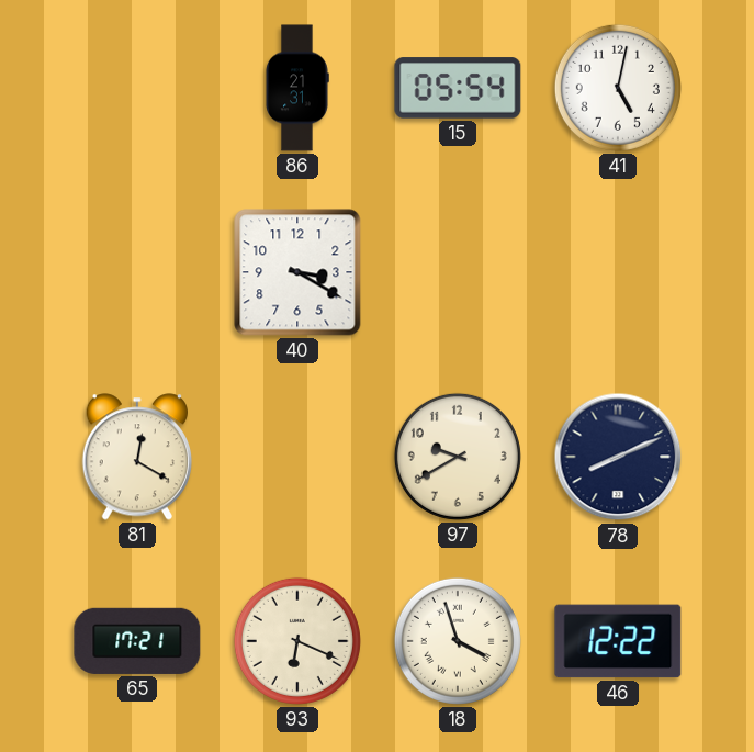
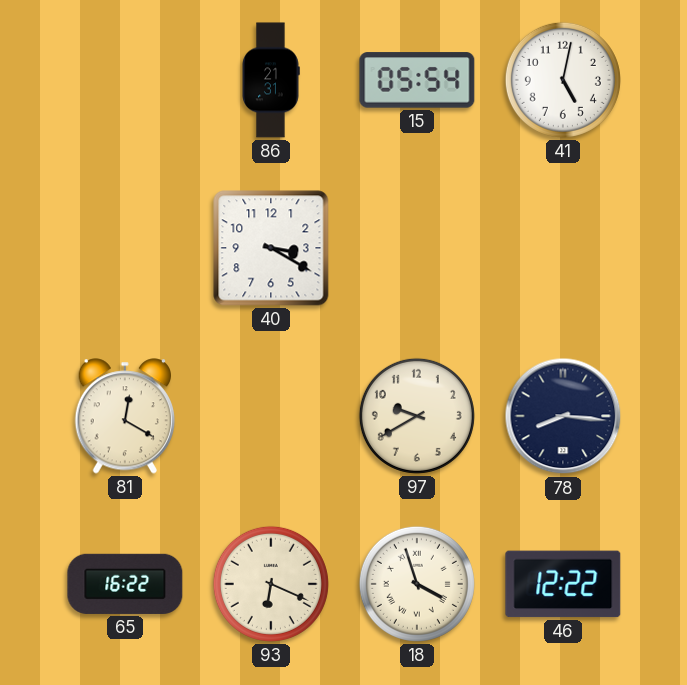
78: 8:11 -> 8:16
65: 17:21 -> 16:22
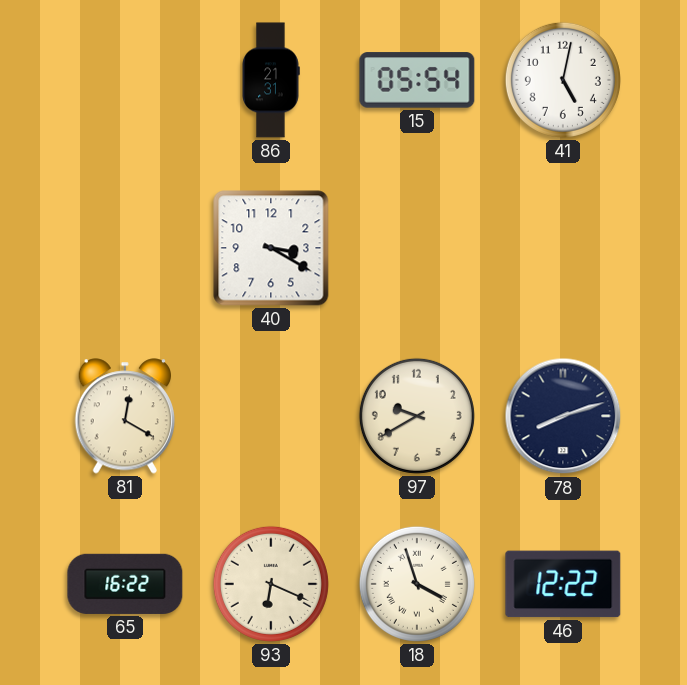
78: 8:16 -> 8:12
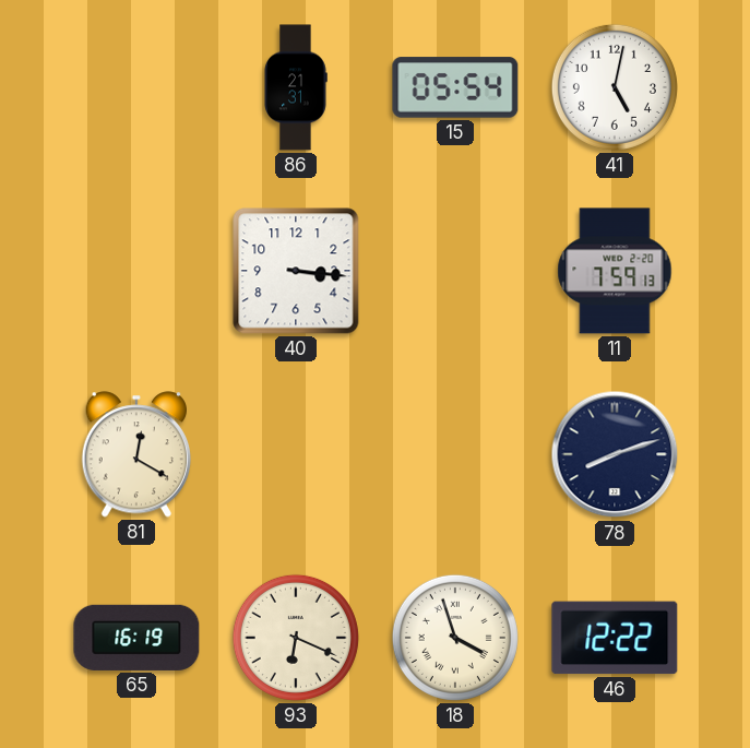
40: 3:20 -> 3:16
11: none -> 7:59
97: 9:40 -> none
65: 16:22 -> 16:19
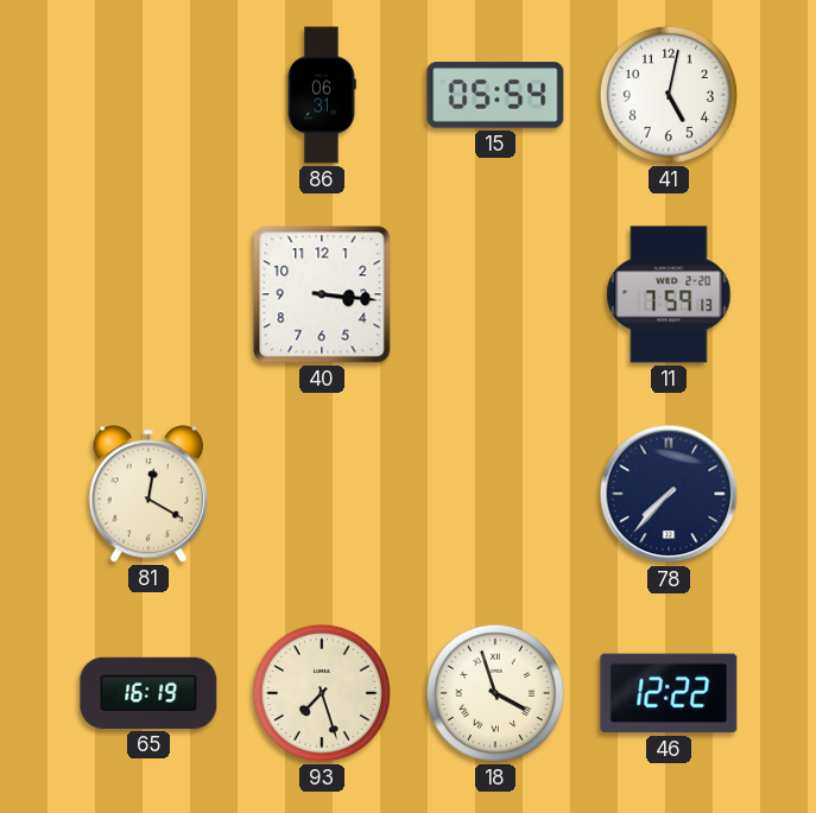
86: 21:31 -> 06:31
78: 8:12 -> 7:37
93: 6:19 -> 7:27
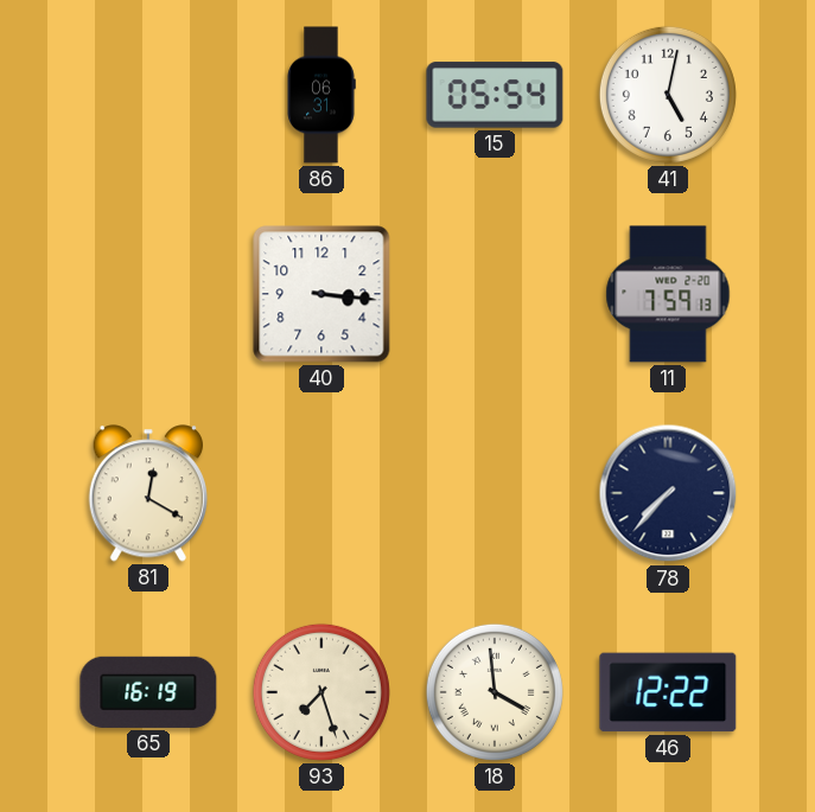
18: 3:57 -> 3:59
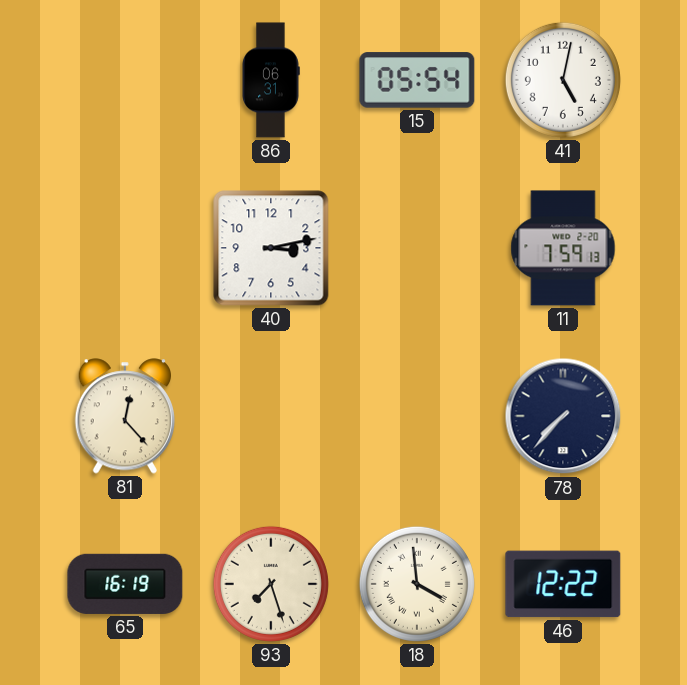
40: 3:16 -> 3:13
81: 12:20 -> 12:23
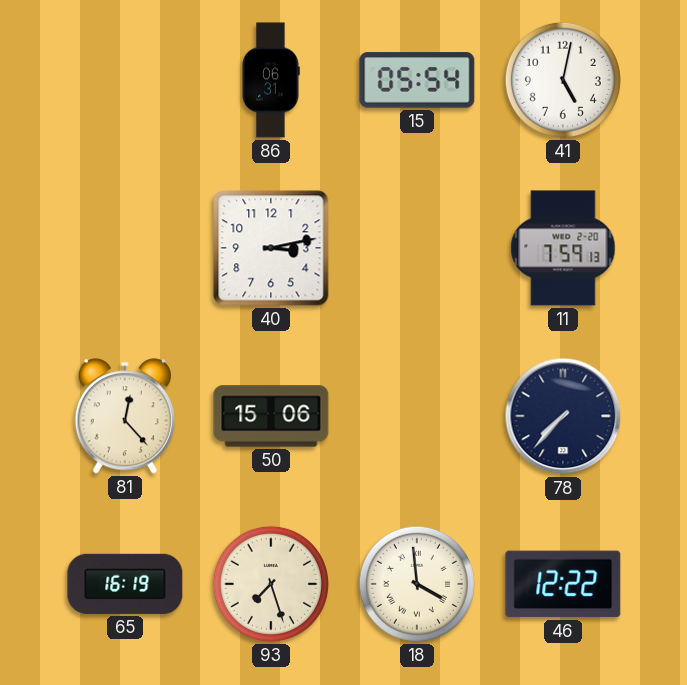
50: none -> 15:06
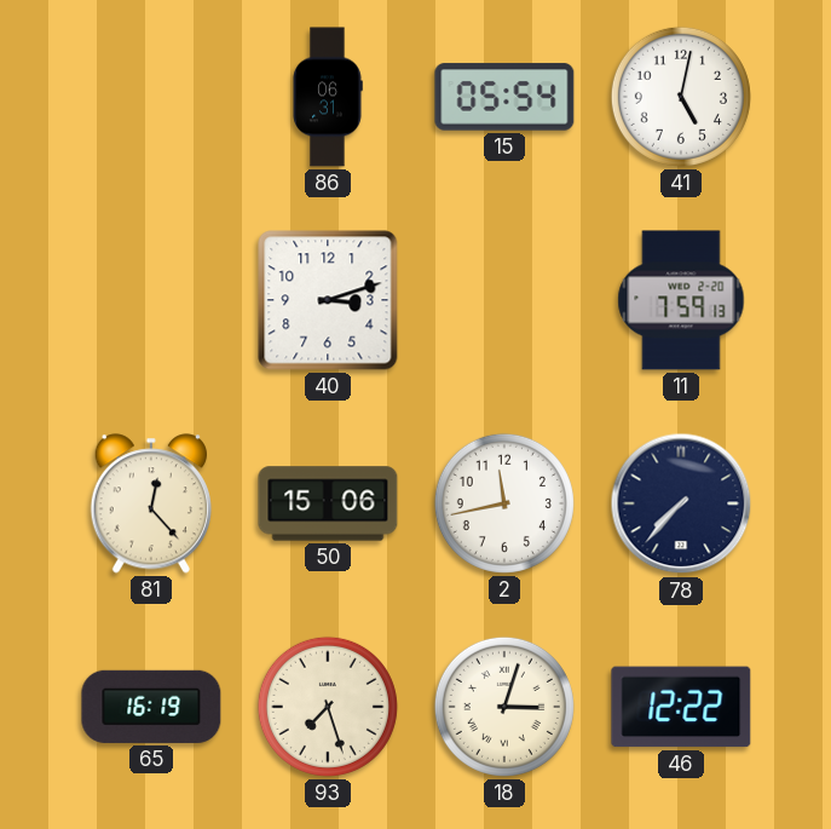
40: 3:13 -> 3:12
2: none -> 11:43
18: 3:59 -> 3:03
